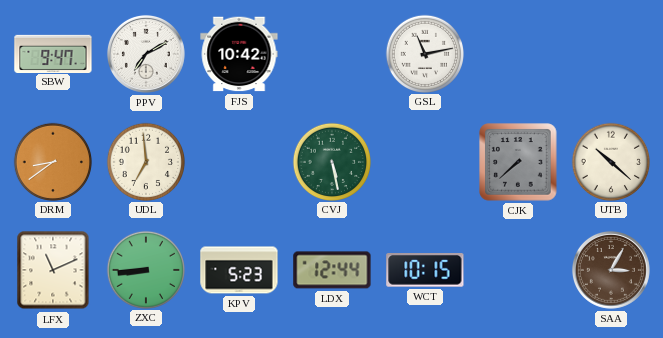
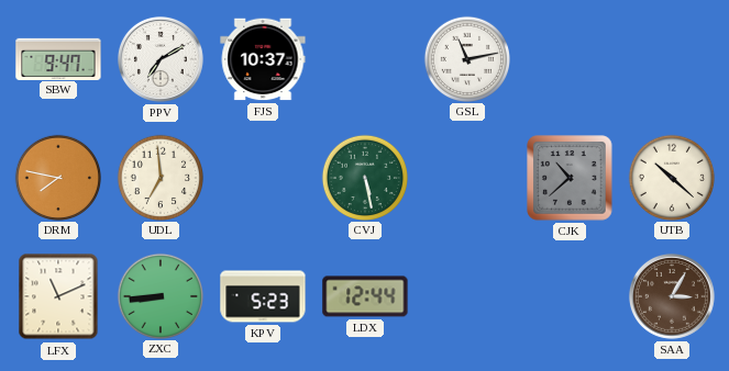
FJS: 10:42 -> 10:37
DRM: 8:39 -> 7:47
CJK: 7:38 -> 10:38
WCT: 10:15 -> none
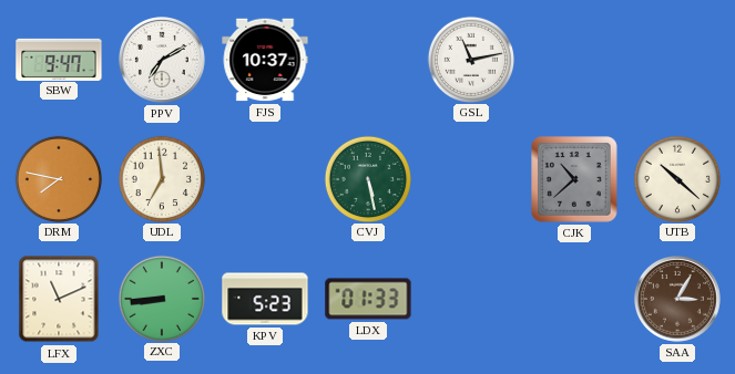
LDX: 12:44 -> 01:33
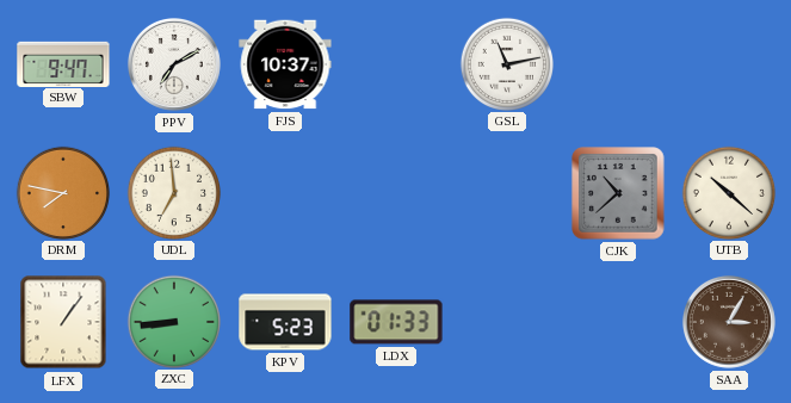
CVJ: 5:28 -> none
LFX: 11:11 -> 1:06
